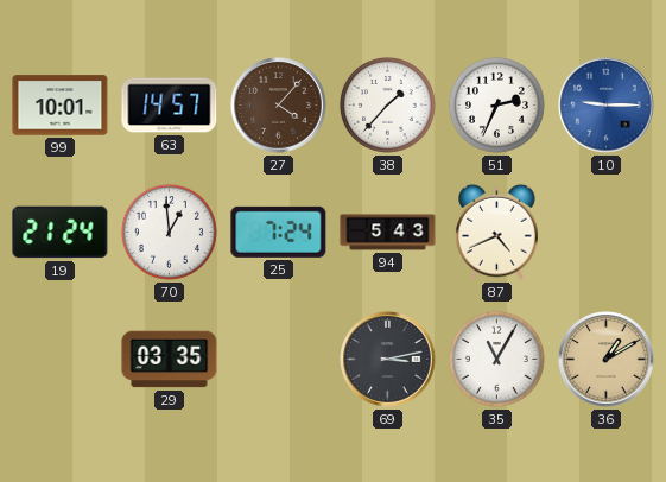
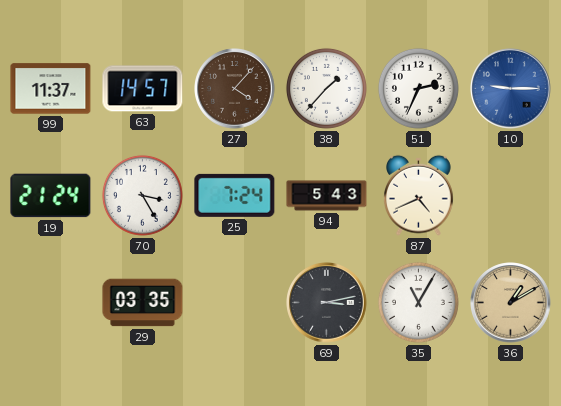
99: 10:01 -> 11:37
70: 12:59 -> 3:25
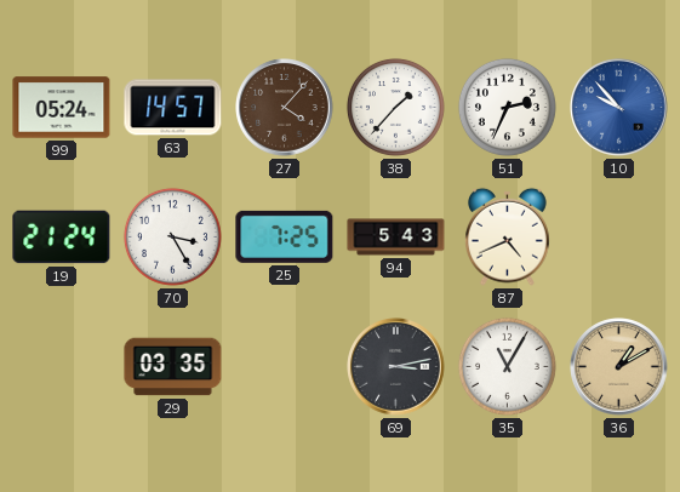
99: 11:37 -> 05:24
10: 9:15 -> 9:53
25: 7:24 -> 7:25
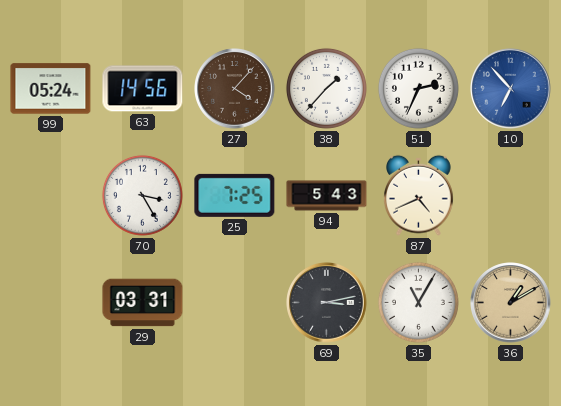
63: 14:57 -> 14:56
10: 9:53 -> 6:53
19: 21:24 -> none
29: 03:35 -> 03:31
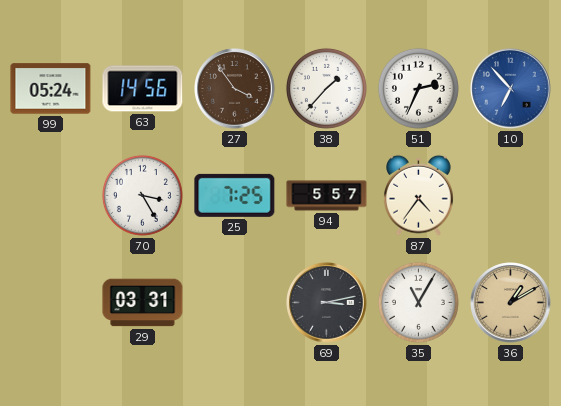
27: 4:07 -> 3:54
94: 5:43 -> 5:57
87: 4:41 -> 4:36
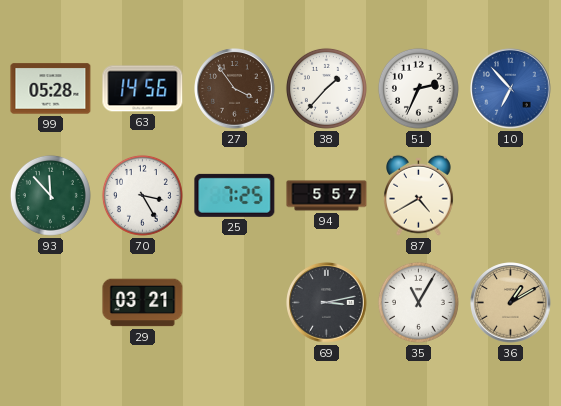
99: 05:24 -> 05:28
93: none -> 11:53
87: 4:36 -> 4:40
29: 03:31 -> 03:21
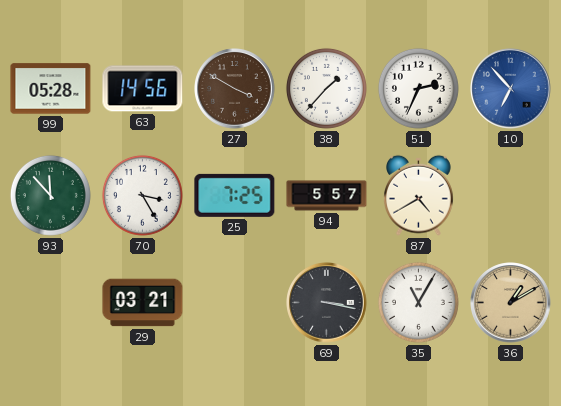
27: 3:54 -> 3:50
69: 3:13 -> 3:17
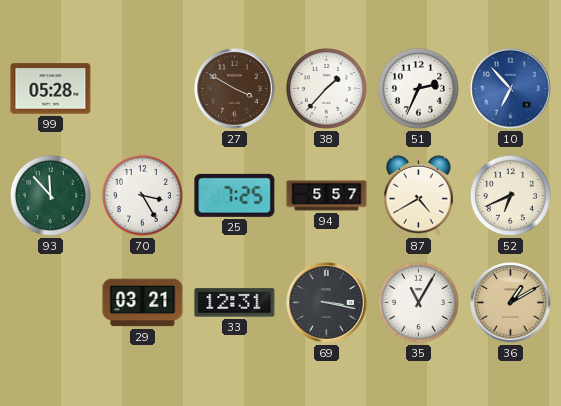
63: 14:56 -> none
52: none -> 6:41
33: none -> 12:31
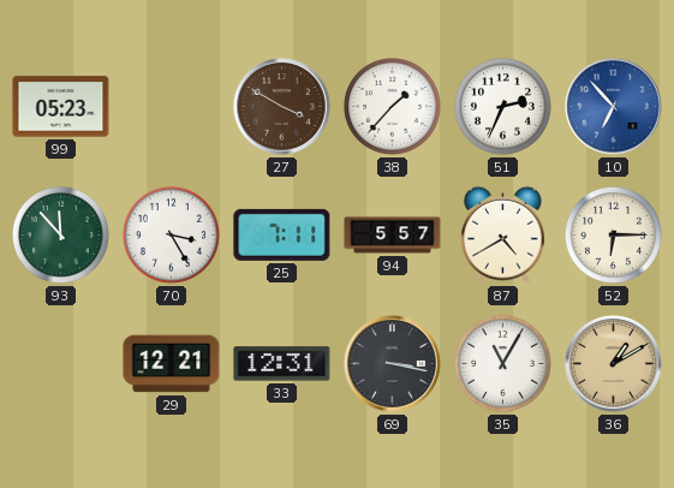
99: 05:28 -> 05:23
25: 7:25 -> 7:11
52: 6:41 -> 6:15
29: 03:21 -> 12:21
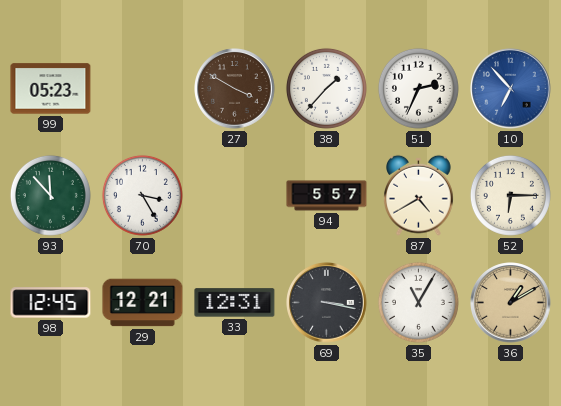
25: 7:11 -> none
98: none -> 12:45
